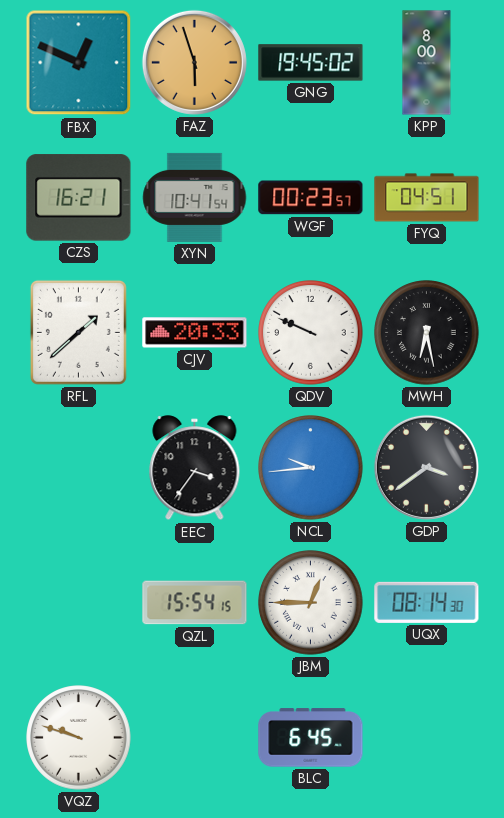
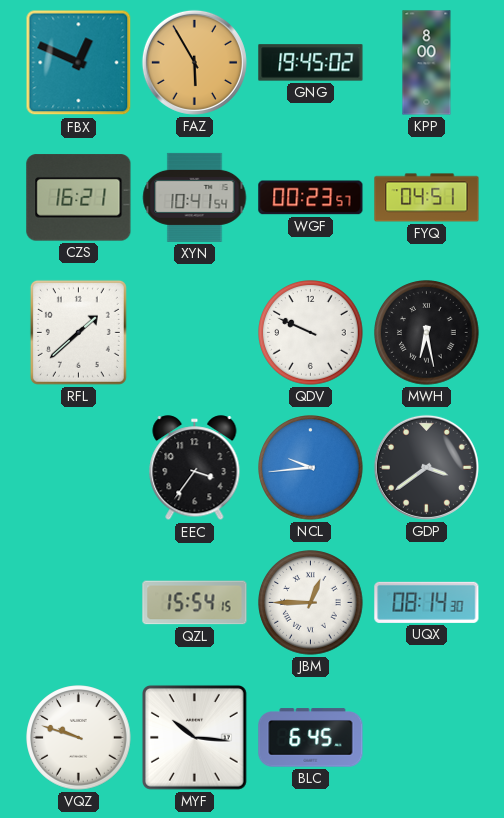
FAZ: 5:57 -> 5:55
CJV: 20:33 -> none
MYF: none -> 10:16
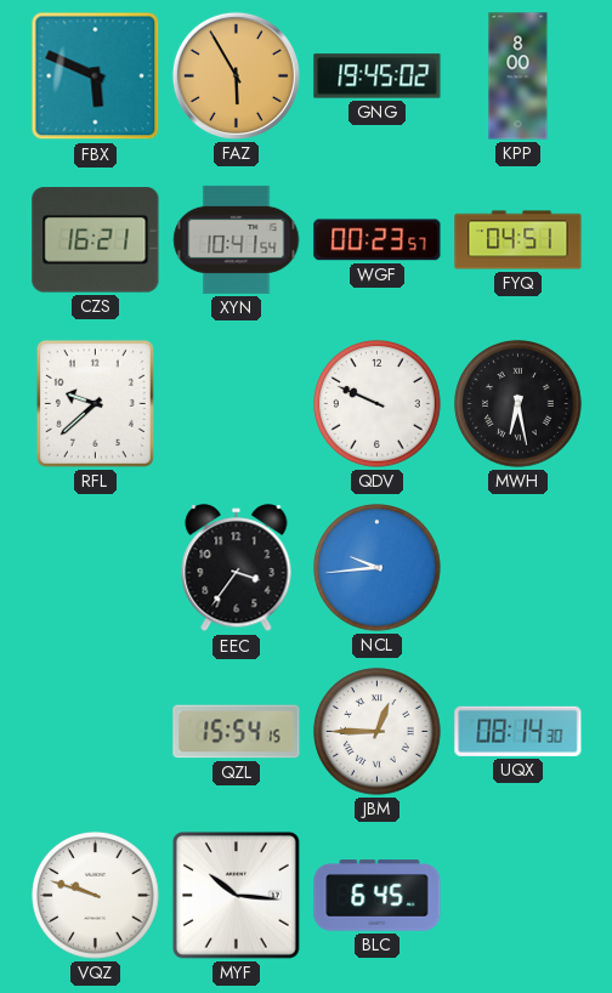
FBX: 12:49 -> 5:49
RFL: 1:38 -> 9:38
GDP: 3:39 -> none
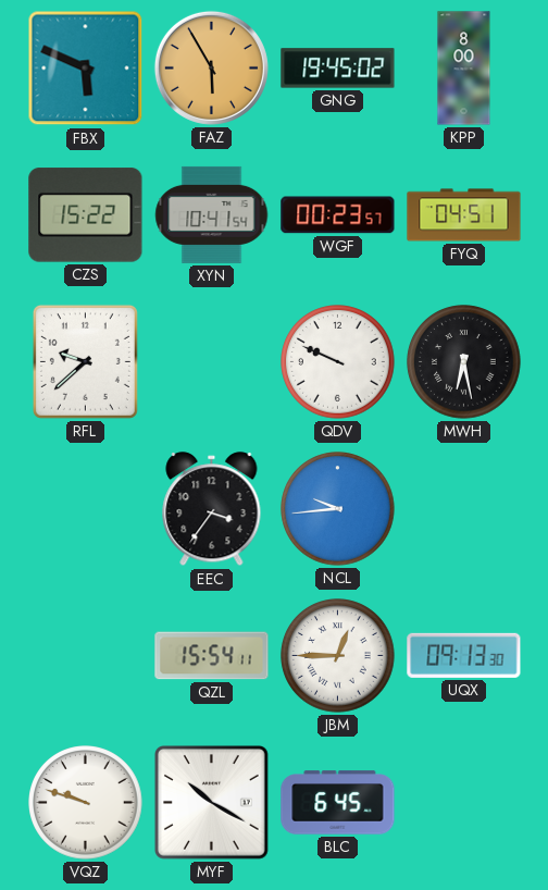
CZS: 16:21 -> 15:22
QZL: 15:54:15 -> 15:54:11
UQX: 08:14 -> 09:13
MYF: 10:16 -> 10:20
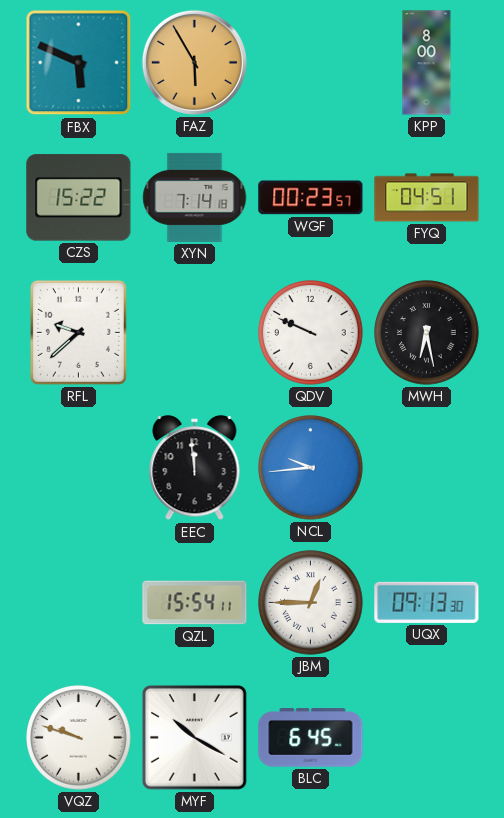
GNG: 19:45 -> none
XYN: 10:41 -> 7:14
EEC: 3:36 -> 11:59
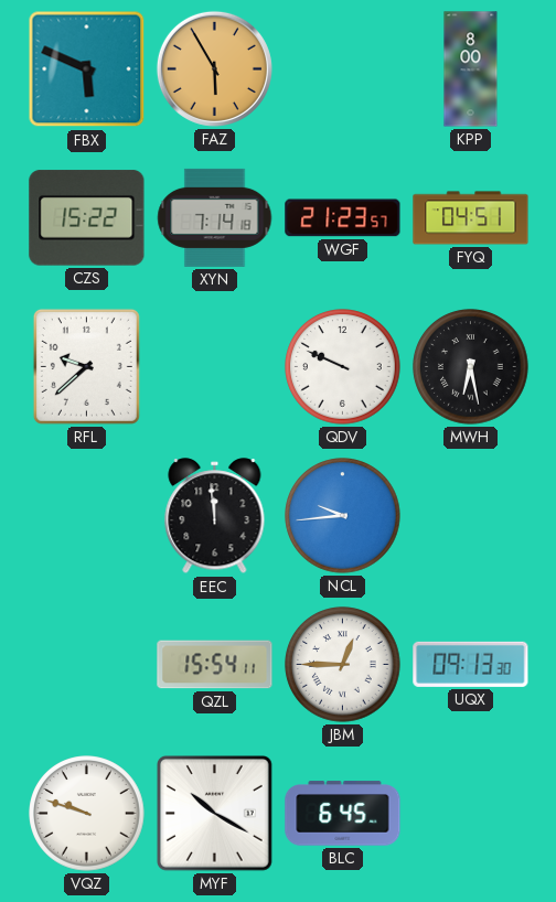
WGF: 00:23 -> 21:23
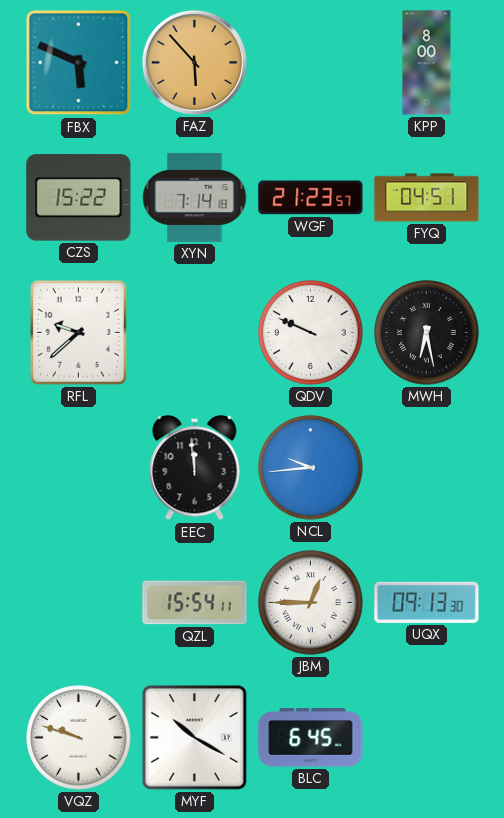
FAZ: 5:55 -> 5:53
